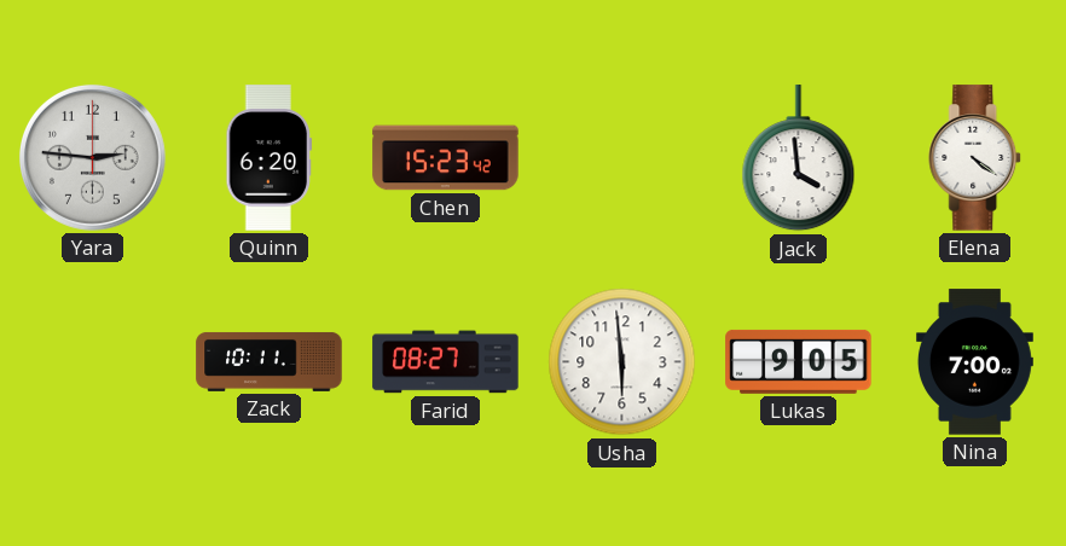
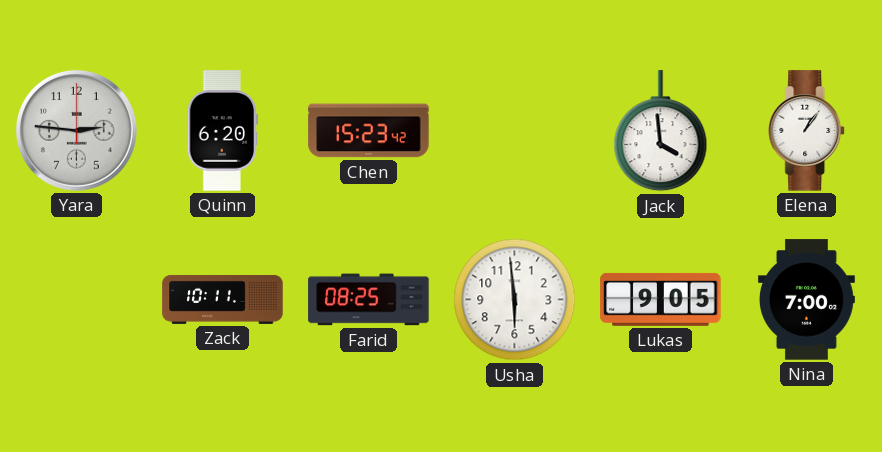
Elena: 4:21 -> 1:06
Farid: 08:27 -> 08:25
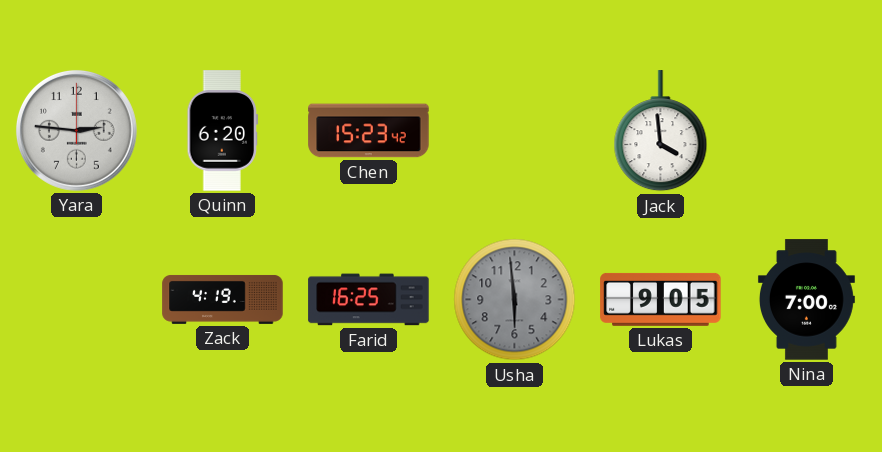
Elena: 1:06 -> none
Zack: 10:11 -> 4:19
Farid: 08:25 -> 16:25
Usha dial: white -> grey
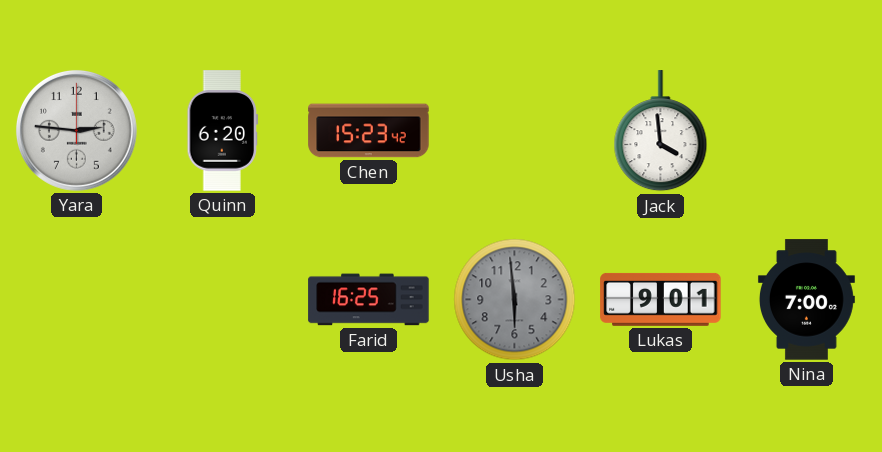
Zack: 4:19 -> none
Lukas: 9:05 -> 9:01
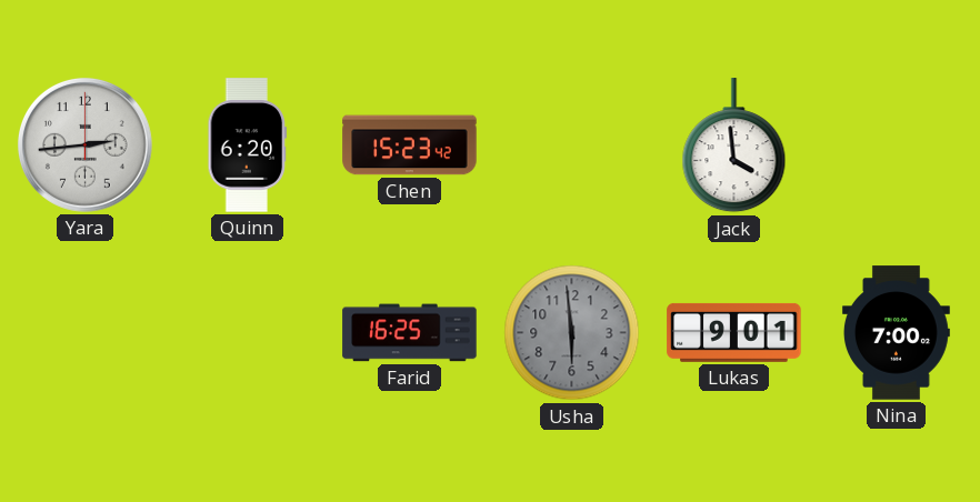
Yara: 2:46 -> 2:44
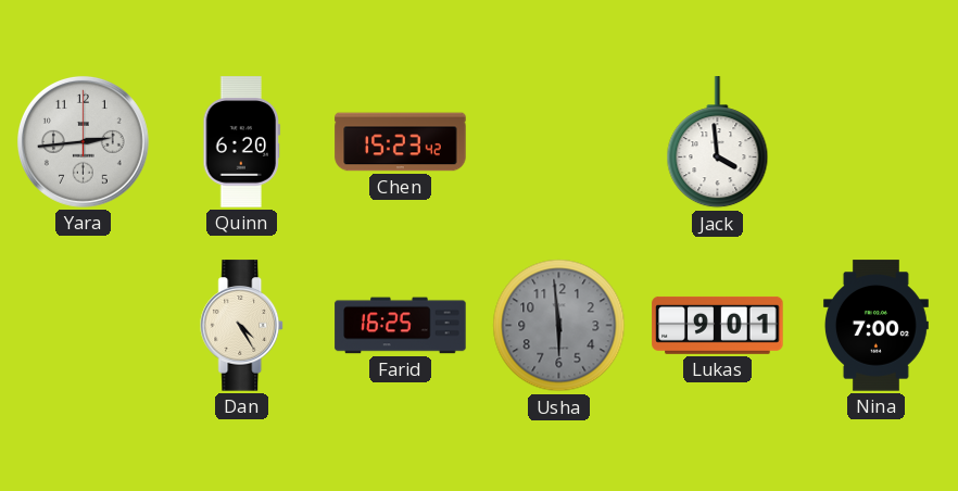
Dan: none -> 4:25
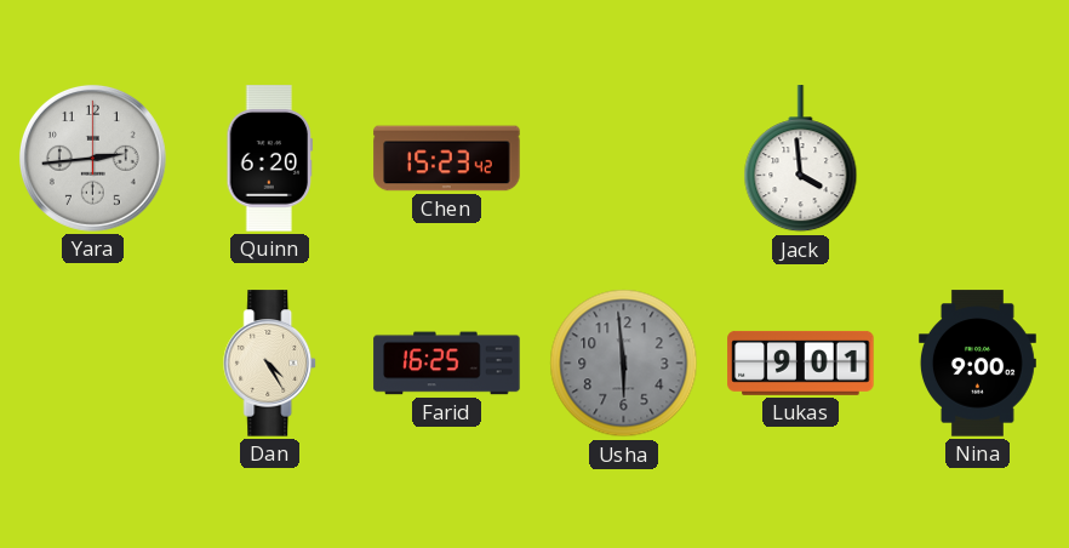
Nina: 7:00 -> 9:00
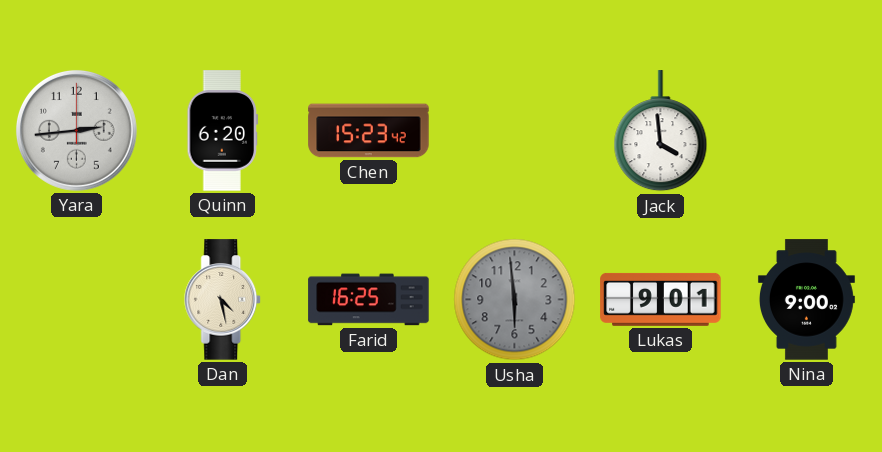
Dan: 4:25 -> 4:28
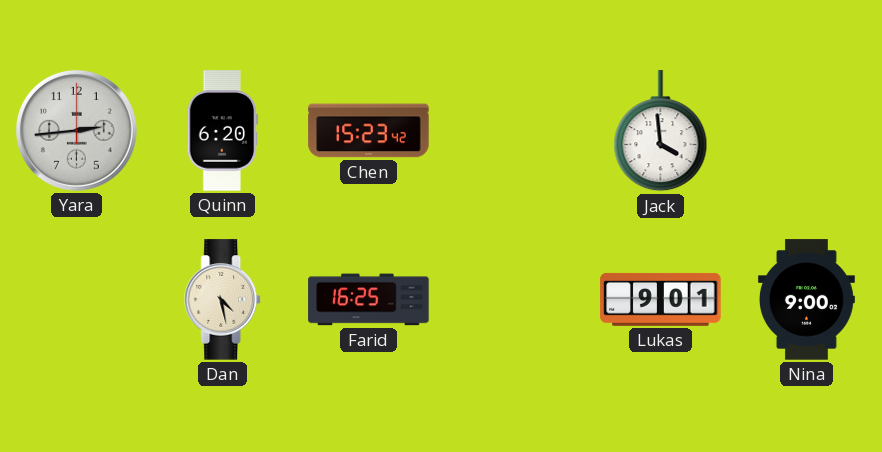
Usha: 5:59 -> none
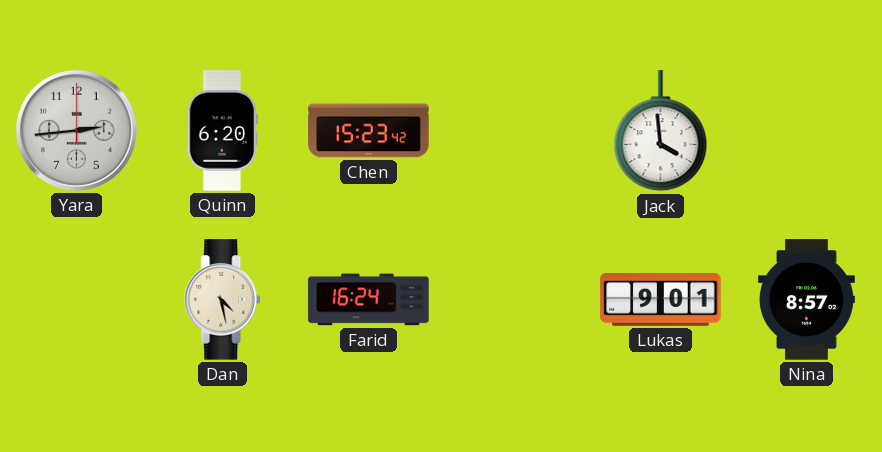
Farid: 16:25 -> 16:24
Nina: 9:00 -> 8:57
